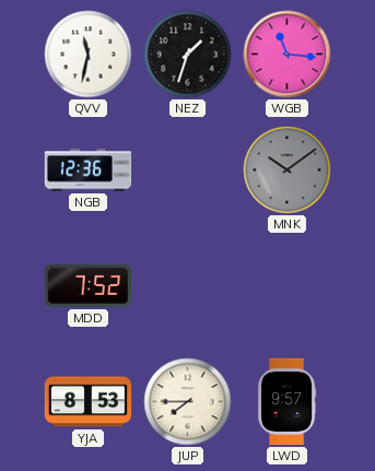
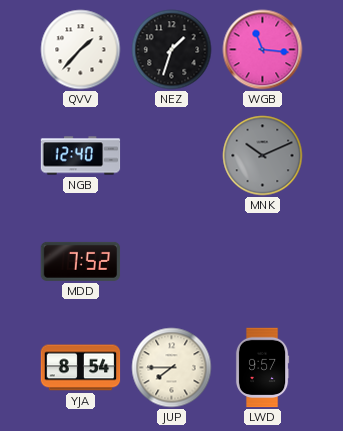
QVV: 11:32 -> 1:37
NGB: 12:36 -> 12:40
MNK: 10:09 -> 10:11
YJA: 8:53 -> 8:54
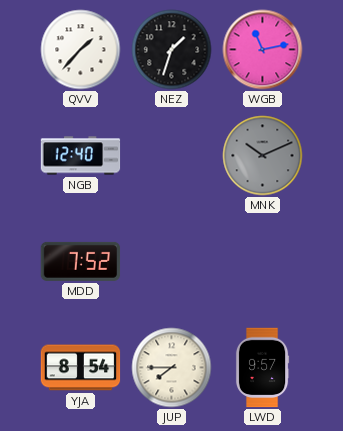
WGB: 11:16 -> 11:13
